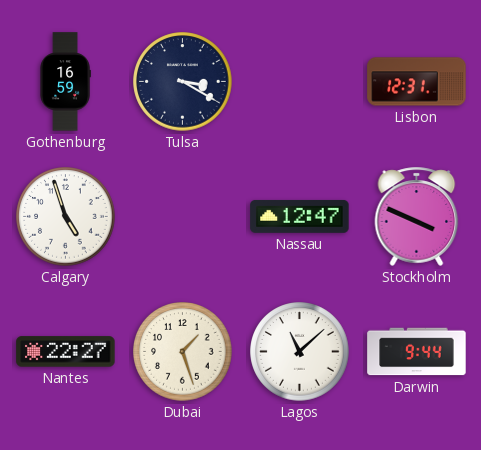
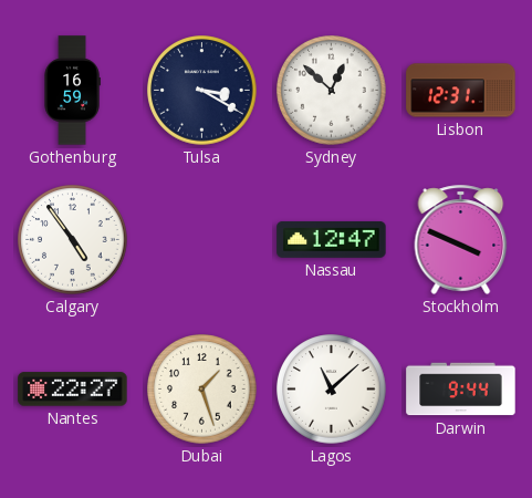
Sydney: none -> 12:52
Calgary: 4:57 -> 4:54
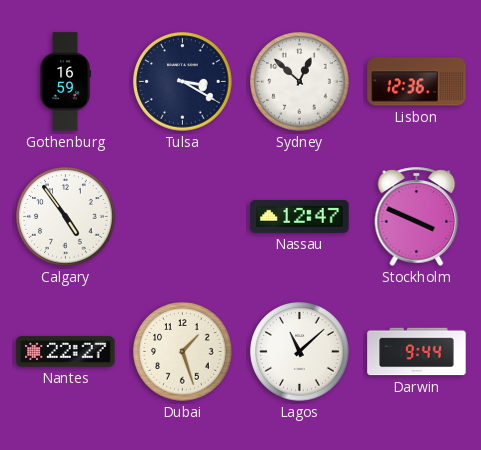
Lisbon: 12:31 -> 12:36
